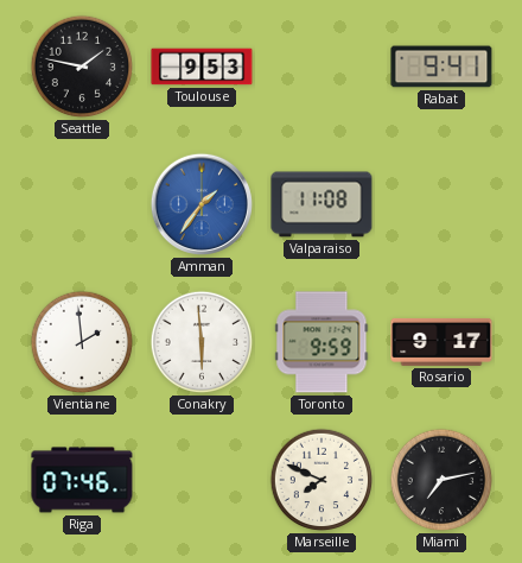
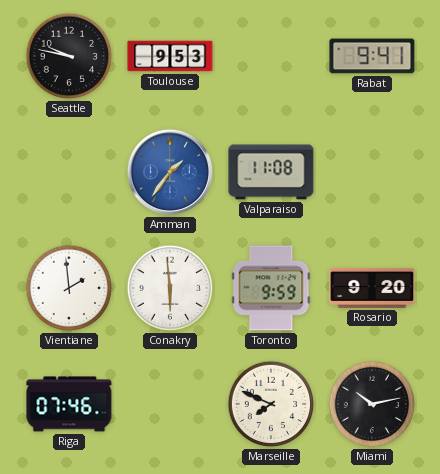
Seattle: 1:47 -> 9:47
Rosario: 9:17 -> 9:20
Miami: 7:13 -> 10:13
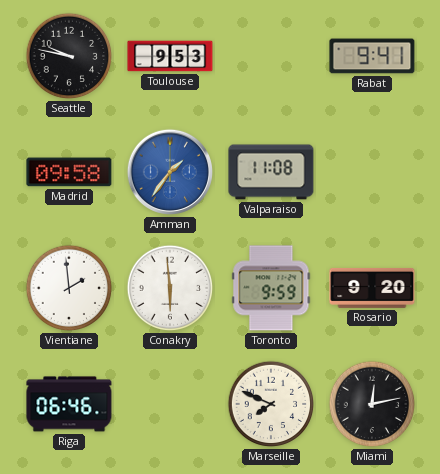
Madrid: none -> 09:58
Riga: 07:46 -> 06:46
Miami: 10:13 -> 12:13
